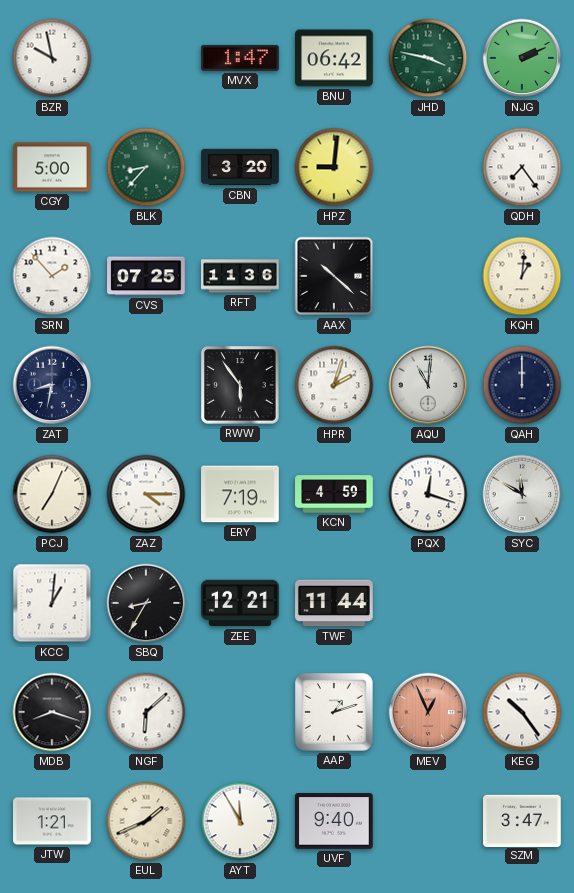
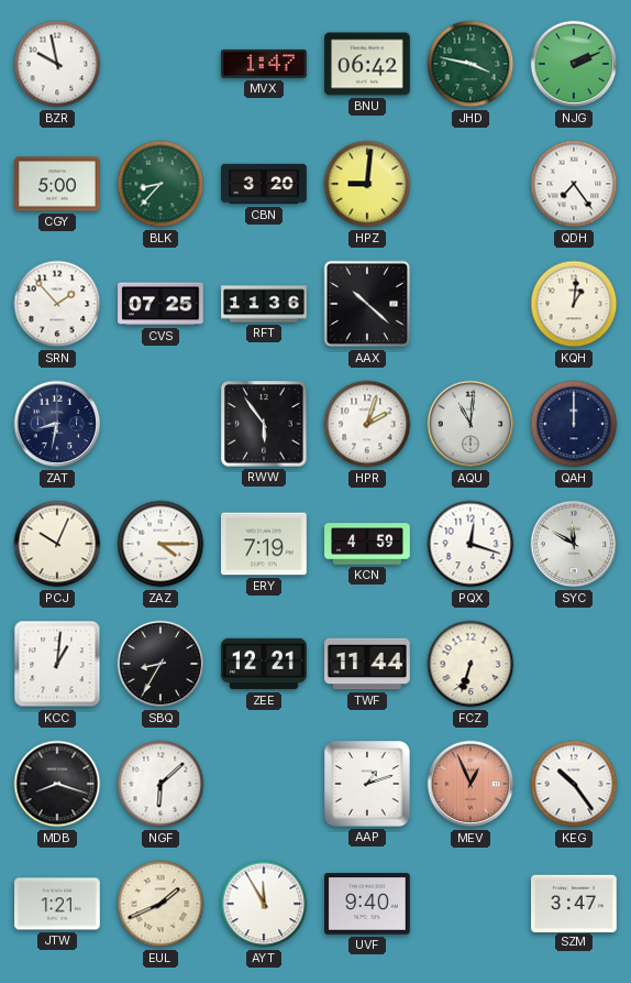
PCJ: 7:04 -> 10:04
FCZ: none -> 6:33
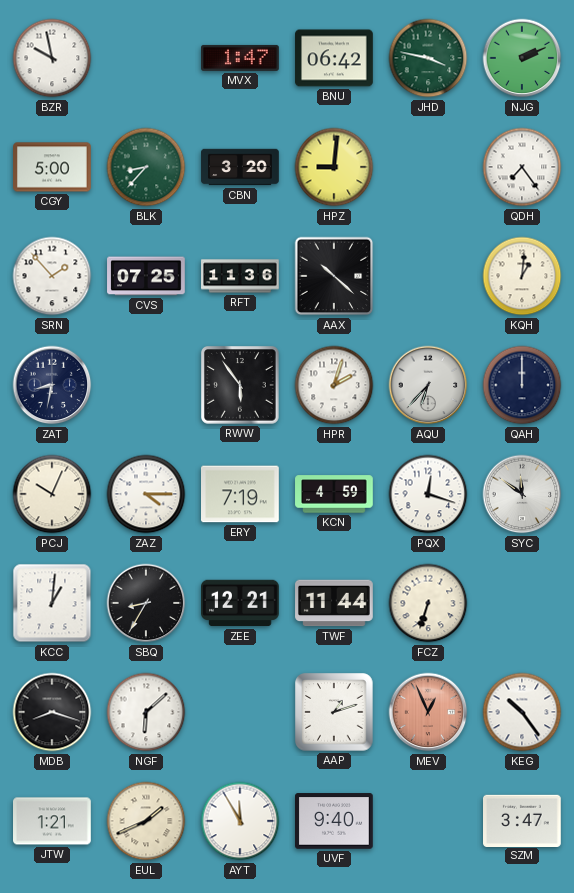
AQU: 11:01 -> 6:37
SYC: 11:50 -> 11:51
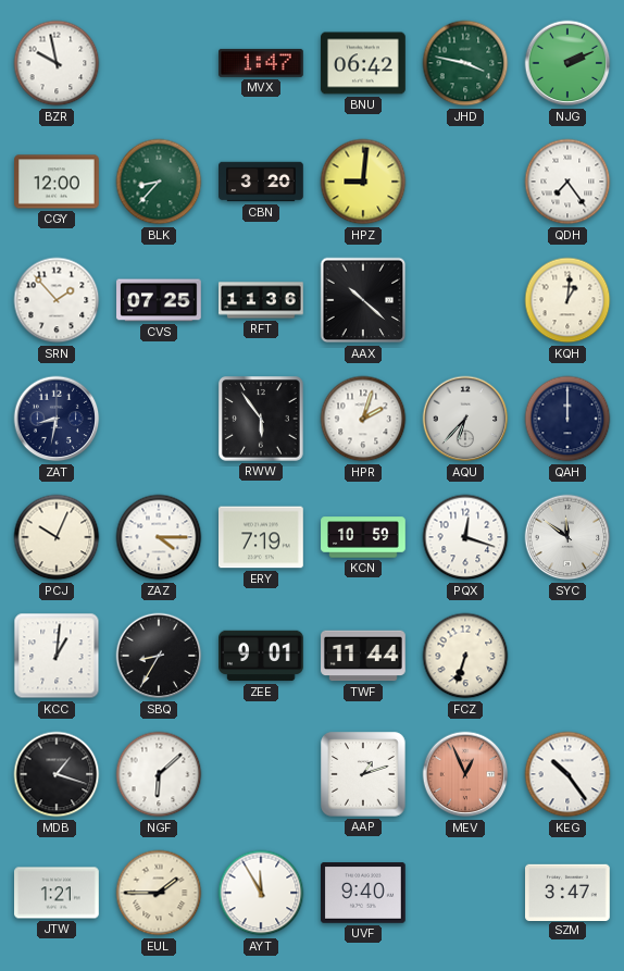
CGY: 5:00 -> 12:00
KCN: 4:59 -> 10:59
ZEE: 12:21 -> 9:01
MDB: 8:18 -> 1:18
EUL: 1:41 -> 1:45
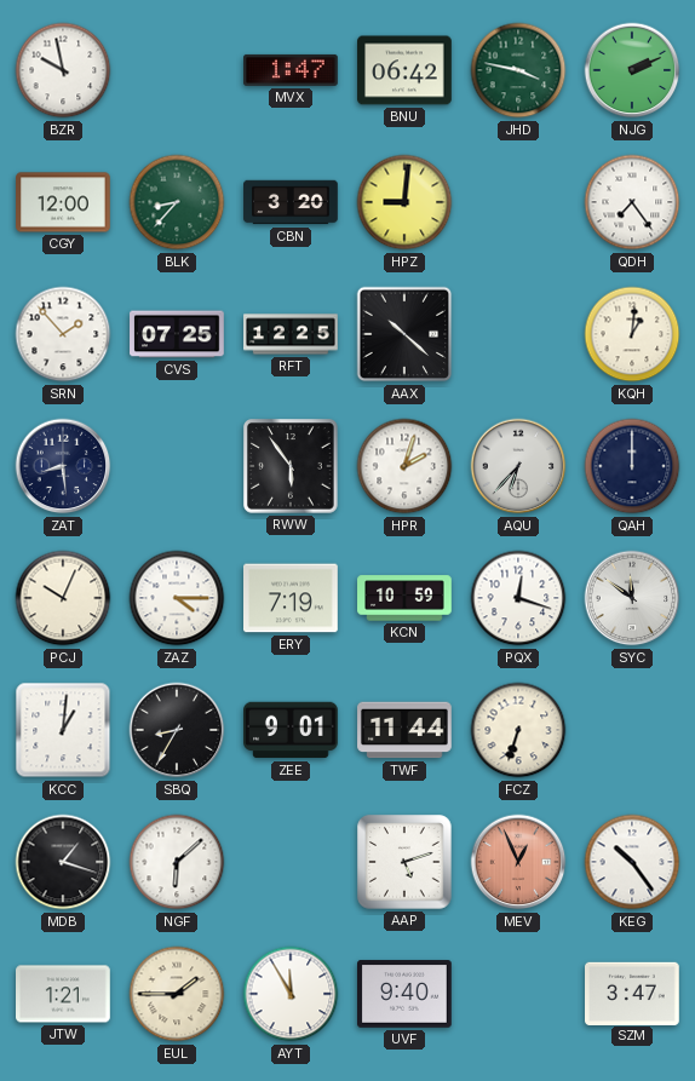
RFT: 11:36 -> 12:25
ZAT: 8:32 -> 8:29
AAP: 1:12 -> 5:12
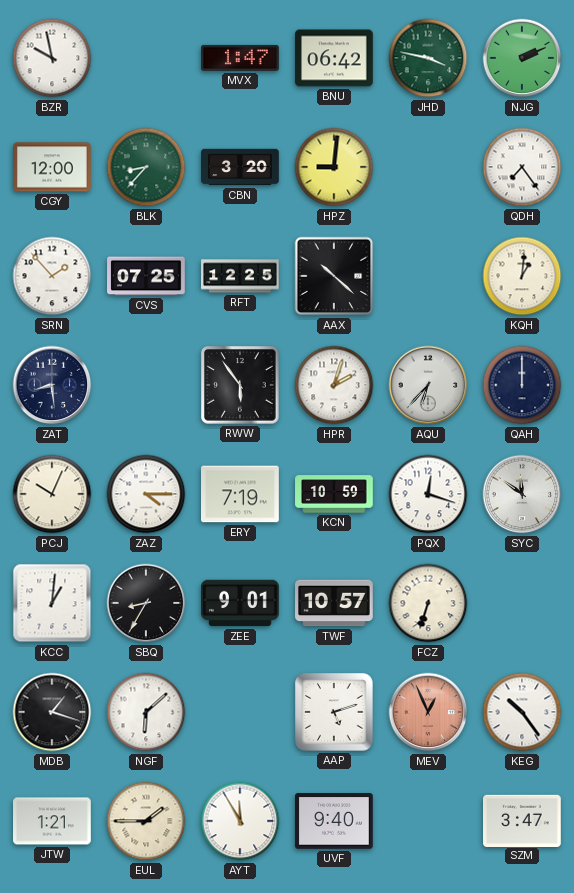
TWF: 11:44 -> 10:57
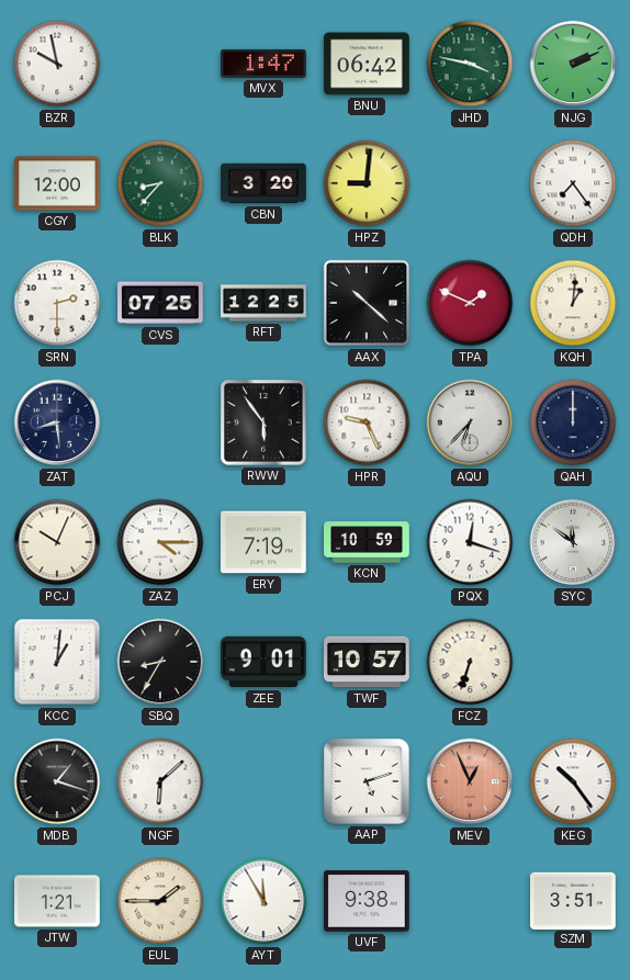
SRN: 1:53 -> 2:30
TPA: none -> 1:49
HPR: 2:03 -> 9:26
UVF: 9:40 -> 9:38
SZM: 3:47 -> 3:51
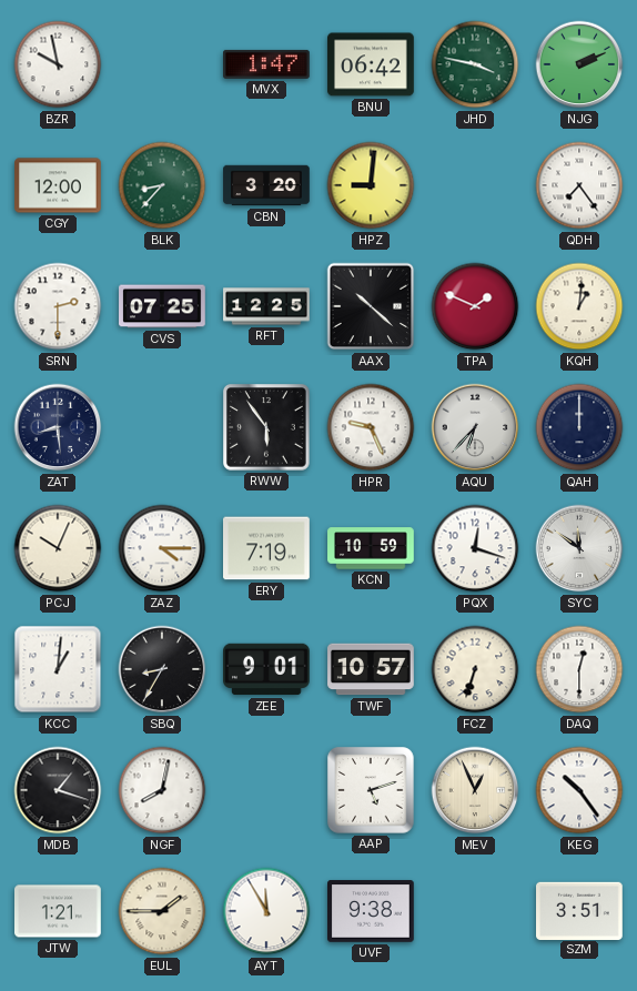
DAQ: none -> 12:30
NGF: 6:08 -> 8:02
MEV dial: salmon -> cream
